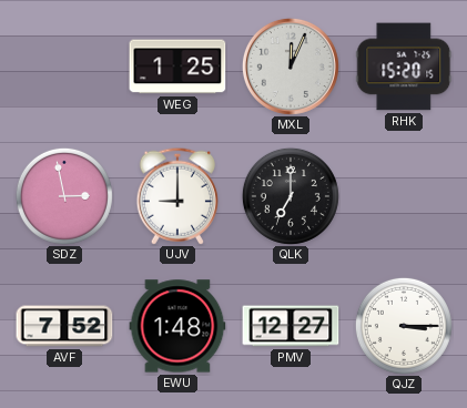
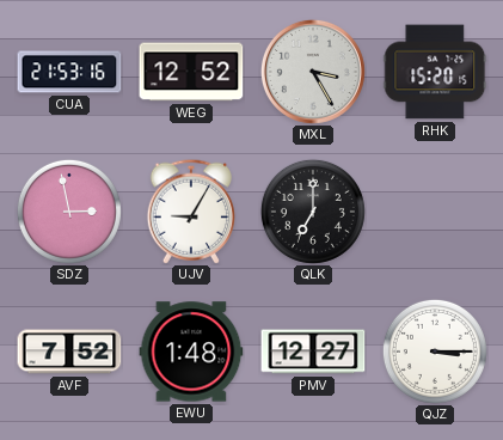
CUA: none -> 21:53
WEG: 1:25 -> 12:52
MXL: 12:04 -> 3:25
UJV: 9:00 -> 9:05
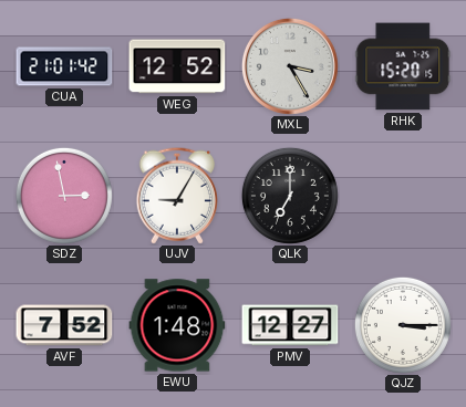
CUA: 21:53 -> 21:01
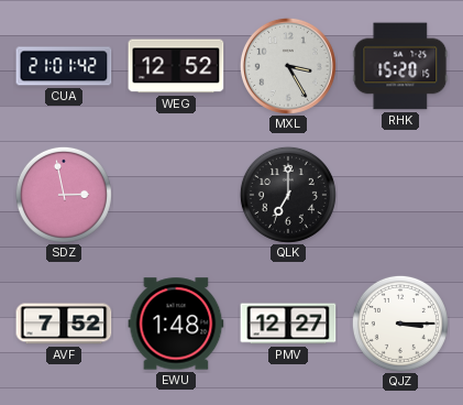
UJV: 9:05 -> none
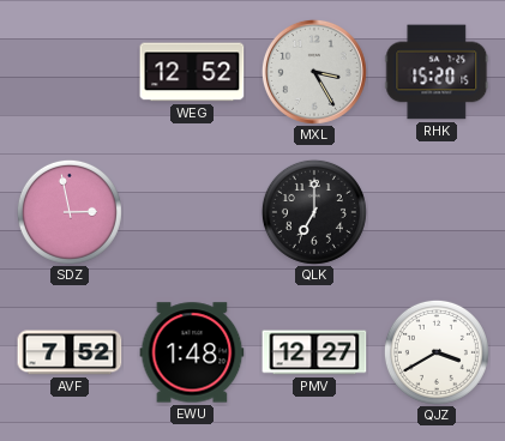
CUA: 21:01 -> none
QJZ: 3:15 -> 3:40
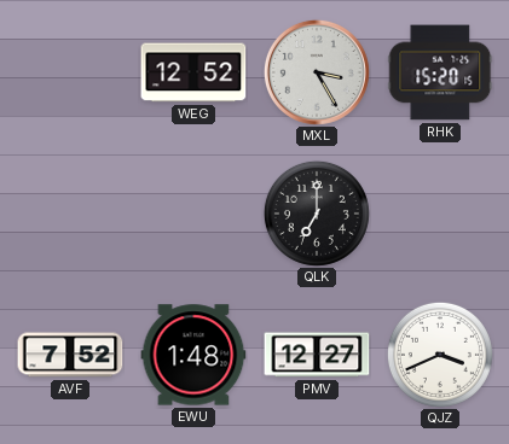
SDZ: 2:58 -> none
QJZ: 3:40 -> 3:41
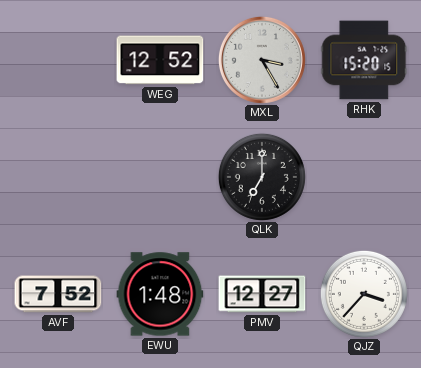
QJZ: 3:41 -> 3:37
